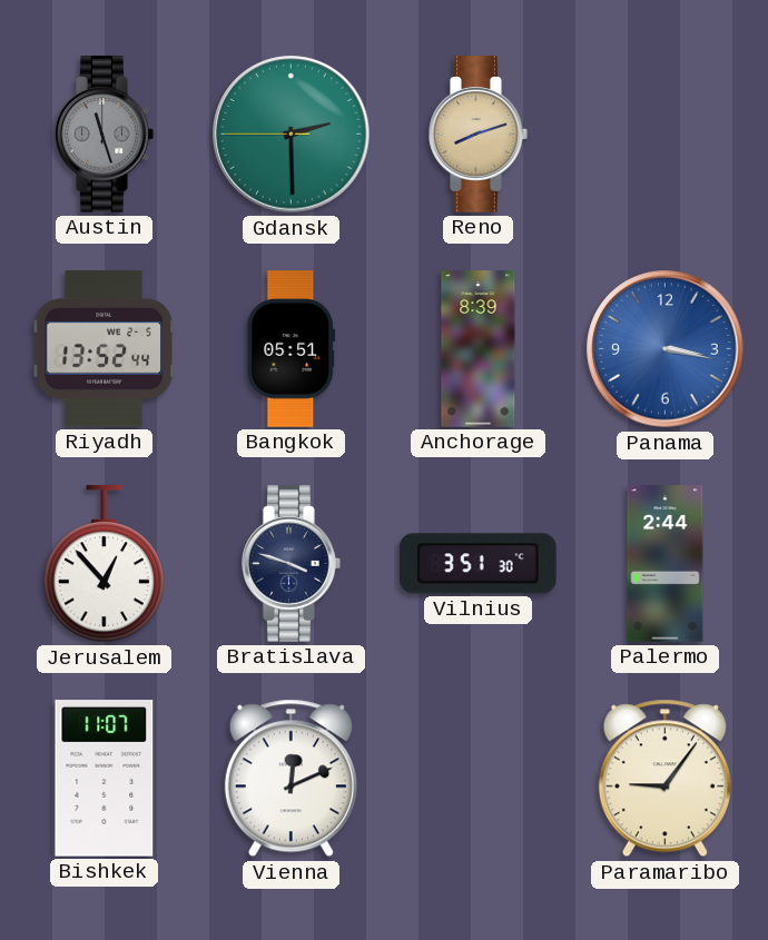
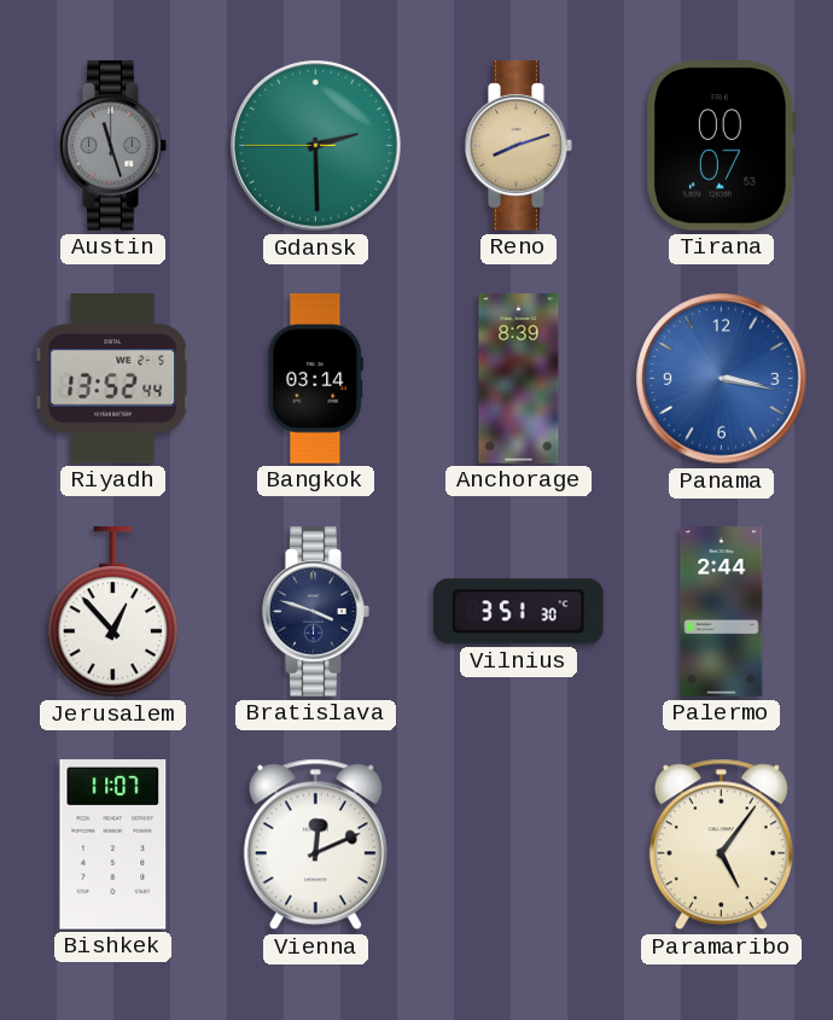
Tirana: none -> 00:07
Bangkok: 05:51 -> 03:14
Paramaribo: 9:06 -> 5:06
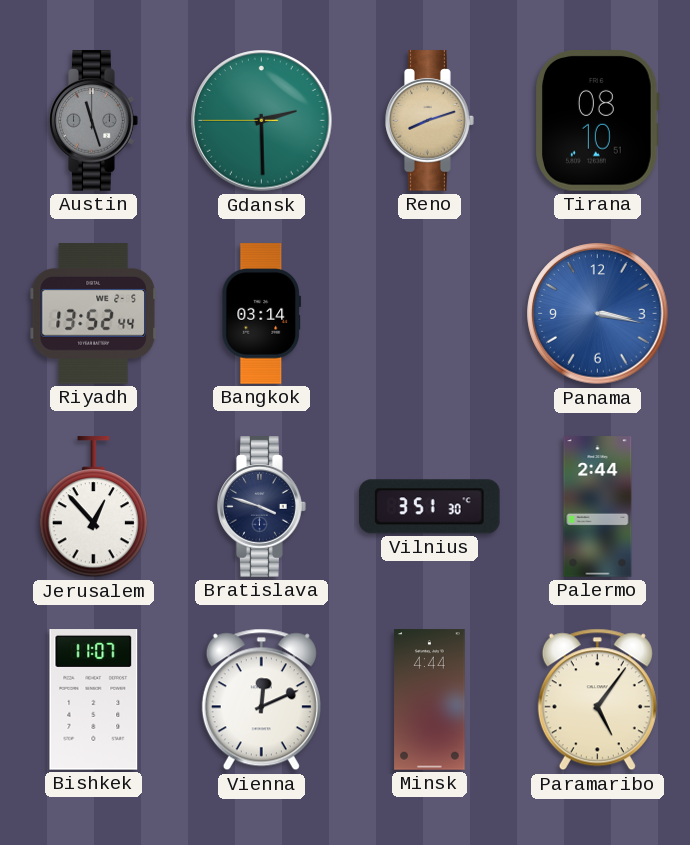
Tirana: 00:07 -> 08:10
Anchorage: 8:39 -> none
Minsk: none -> 4:44
